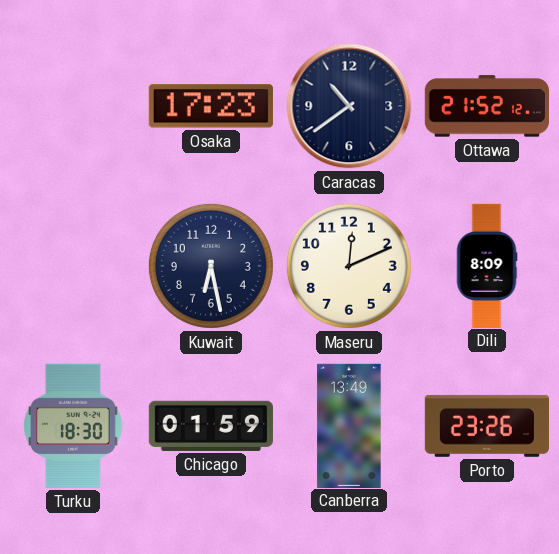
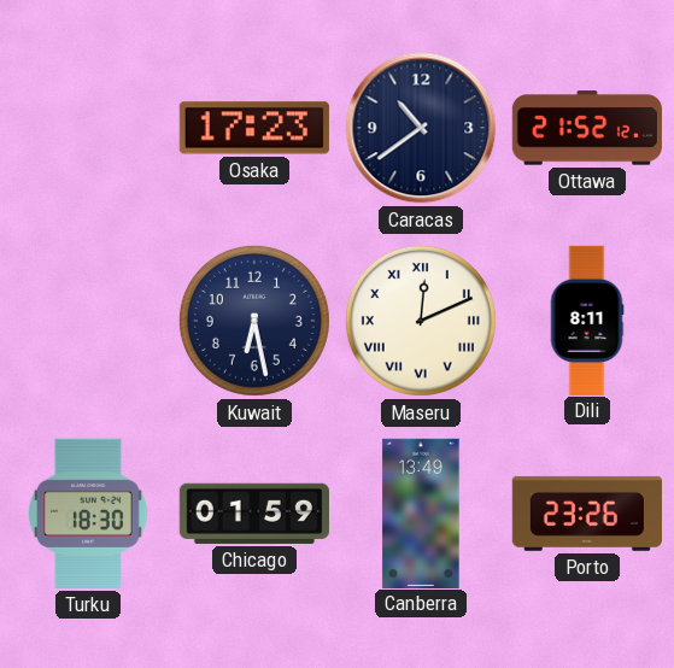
Maseru numerals: Arabic -> Roman
Dili: 8:09 -> 8:11
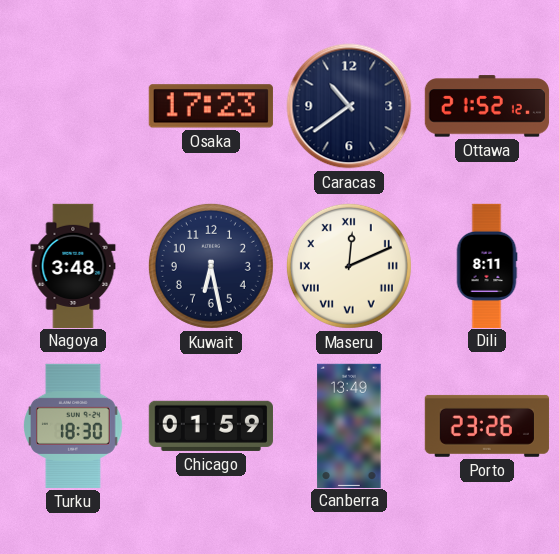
Nagoya: none -> 3:48
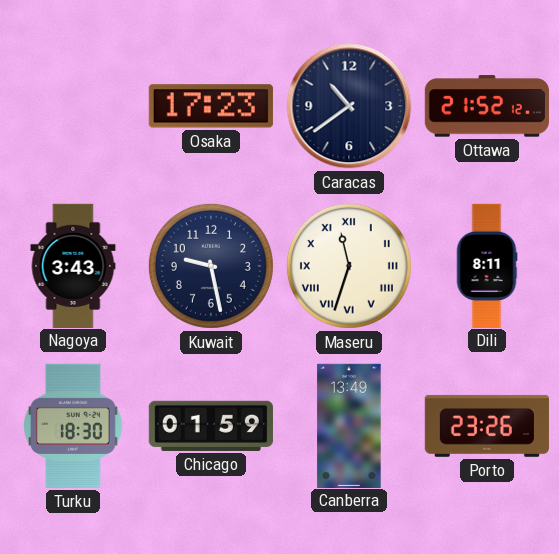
Nagoya: 3:48 -> 3:43
Kuwait: 6:28 -> 9:28
Maseru: 12:11 -> 11:33
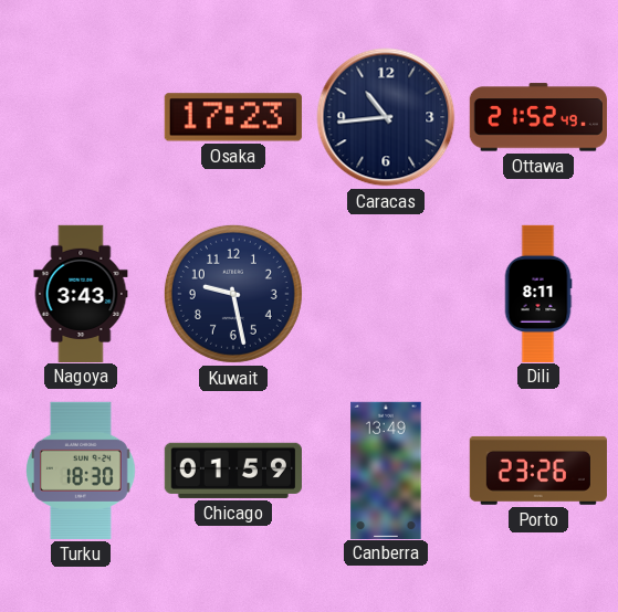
Caracas: 10:39 -> 10:44
Ottawa: 21:52:12 -> 21:52:49
Maseru: 11:33 -> none
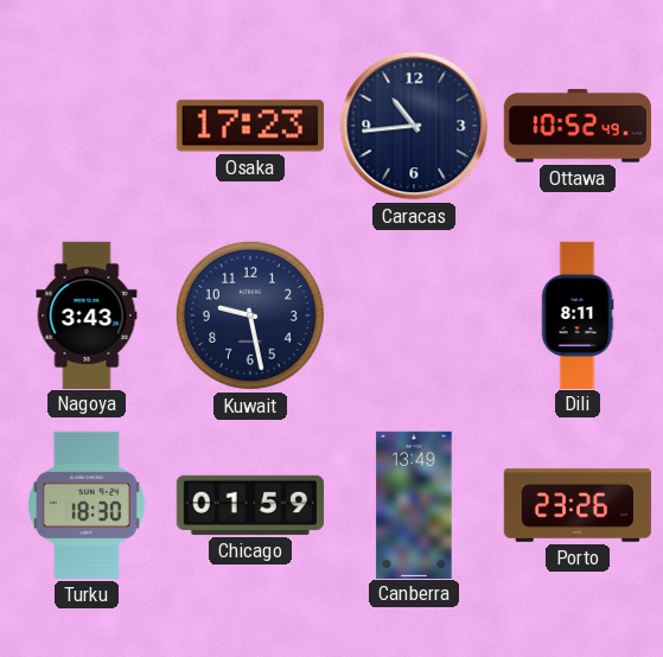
Ottawa: 21:52 -> 10:52
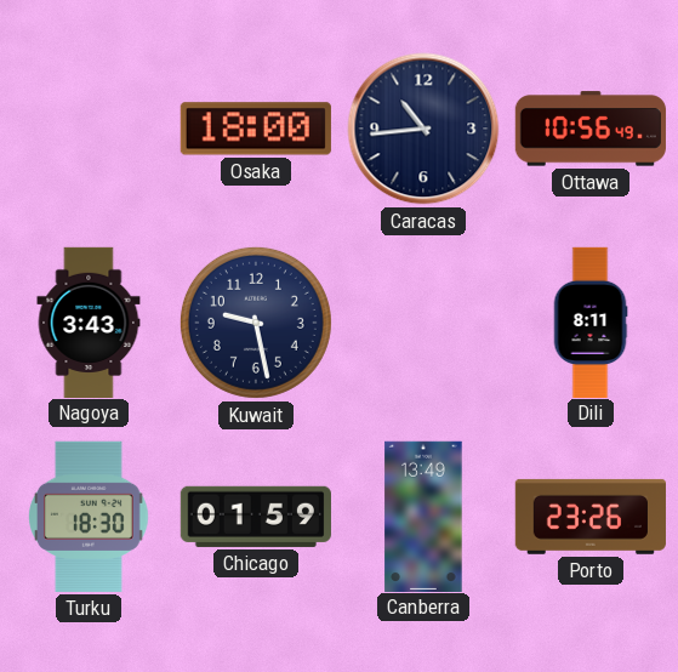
Osaka: 17:23 -> 18:00
Ottawa: 10:52 -> 10:56
